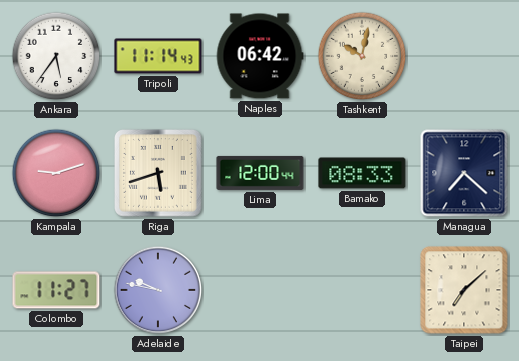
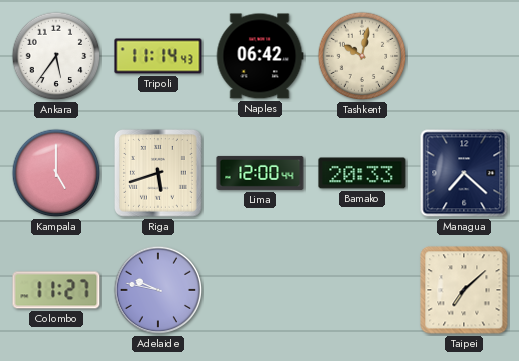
Kampala: 9:12 -> 5:00
Bamako: 08:33 -> 20:33
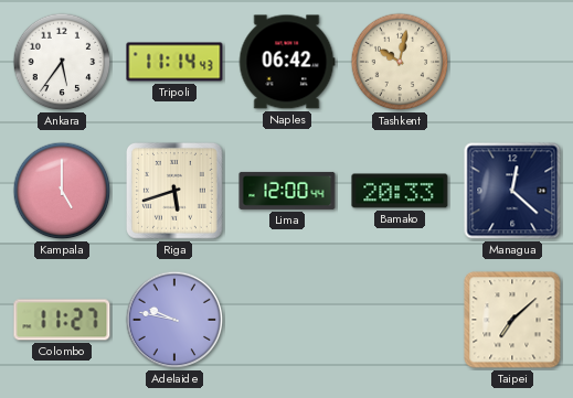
Managua: 7:22 -> 12:22
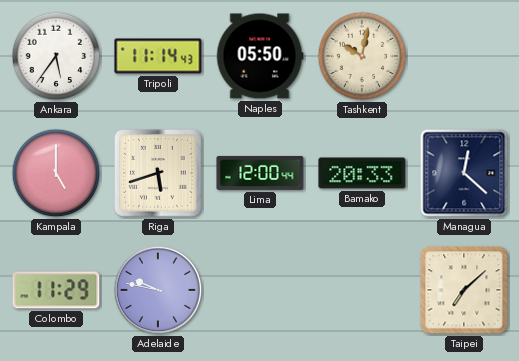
Naples: 06:42 -> 05:50
Colombo: 11:27 -> 11:29
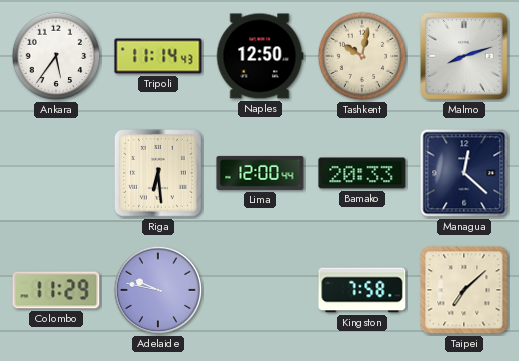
Naples: 05:50 -> 12:50
Malmo: none -> 8:12
Kampala: 5:00 -> none
Riga: 5:42 -> 6:29
Kingston: none -> 7:58
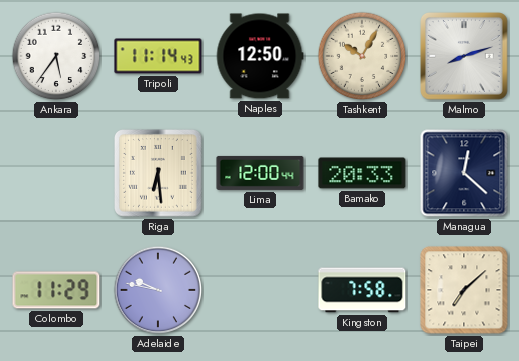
Tashkent: 10:02 -> 10:05
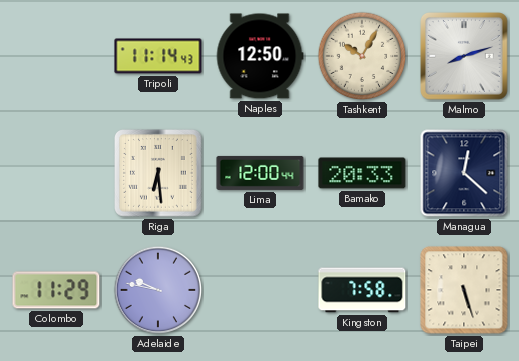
Ankara: 5:36 -> none
Taipei: 7:08 -> 5:27
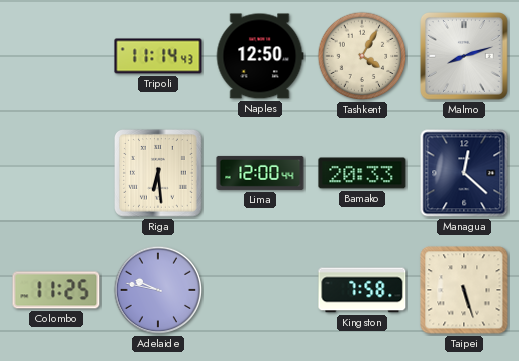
Tashkent: 10:05 -> 4:05
Colombo: 11:29 -> 11:25
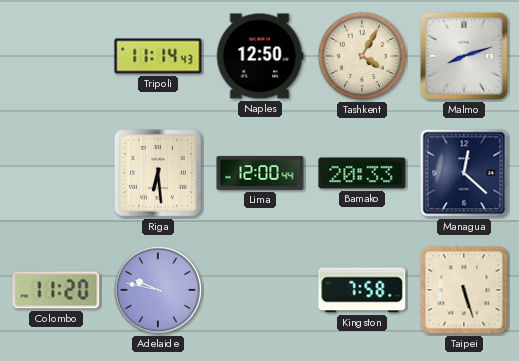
Colombo: 11:25 -> 11:20
